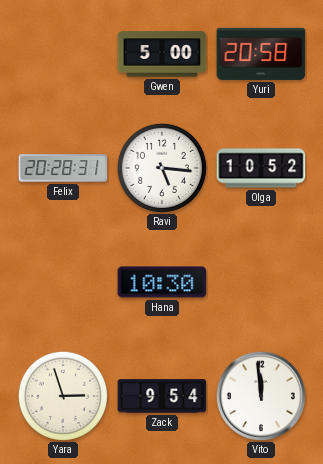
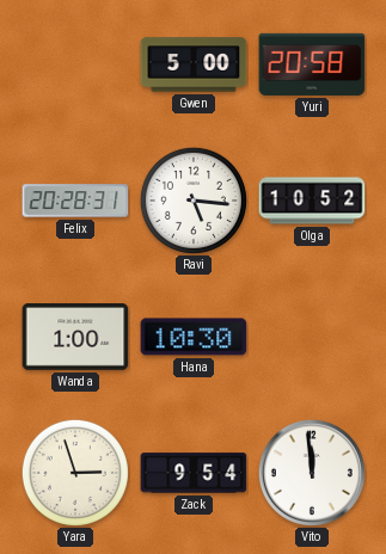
Wanda: none -> 1:00
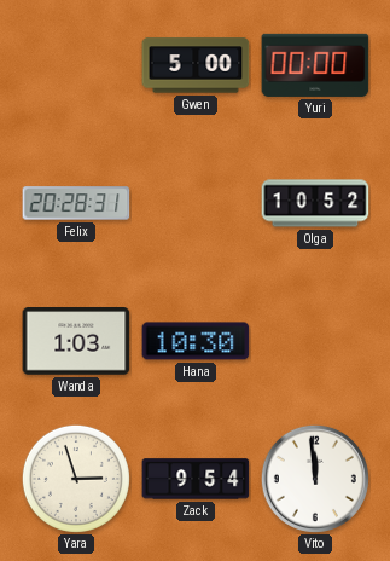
Yuri: 20:58 -> 00:00
Ravi: 5:16 -> none
Wanda: 1:00 -> 1:03
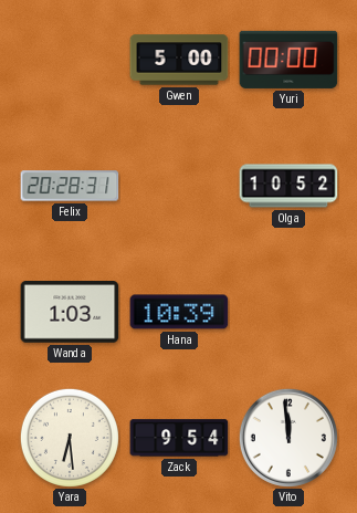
Hana: 10:30 -> 10:39
Yara: 2:57 -> 6:29
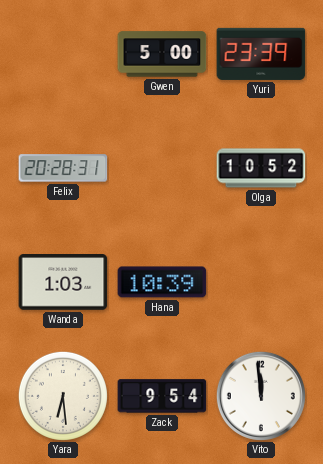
Yuri: 00:00 -> 23:39
